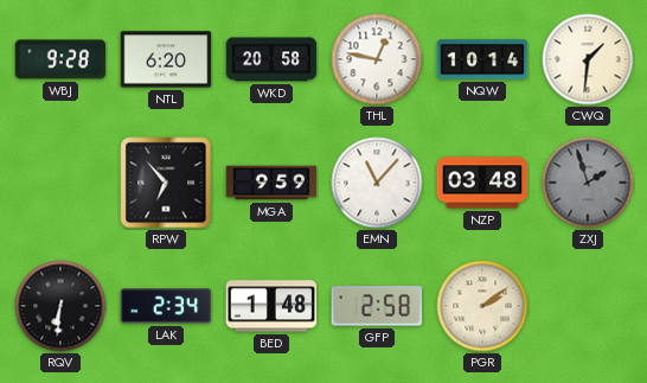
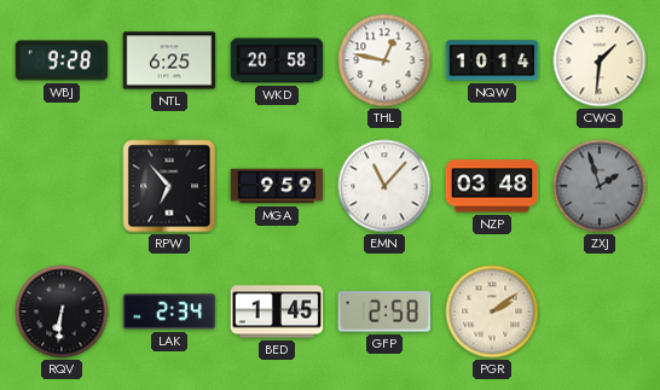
NTL: 6:20 -> 6:25
BED: 1:48 -> 1:45
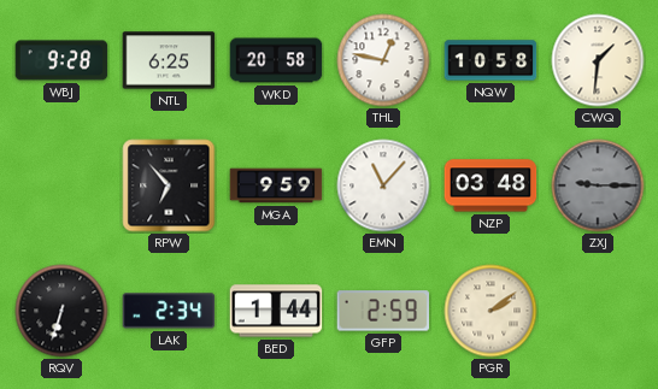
NQW: 10:14 -> 10:58
ZXJ: 1:57 -> 9:15
RQV: 6:31 -> 6:33
BED: 1:45 -> 1:44
GFP: 2:58 -> 2:59
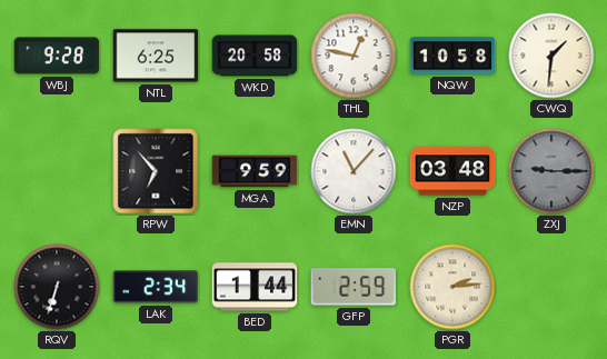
PGR: 2:09 -> 2:14
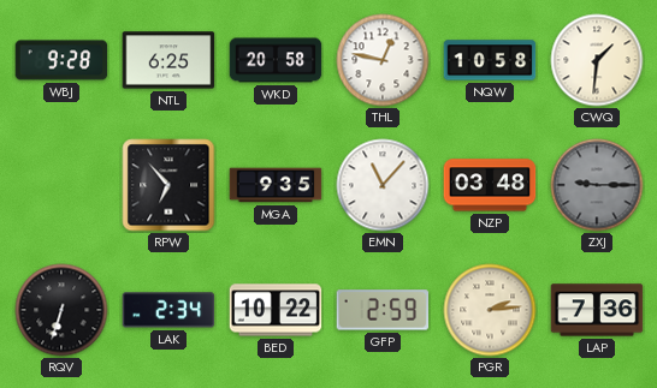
MGA: 9:59 -> 9:35
BED: 1:44 -> 10:22
LAP: none -> 7:36
